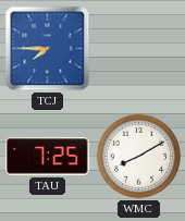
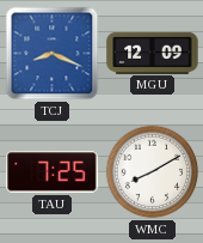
TCJ: 7:45 -> 8:19
MGU: none -> 12:09
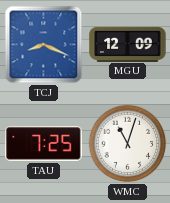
WMC: 8:10 -> 11:03
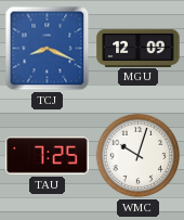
WMC: 11:03 -> 10:03
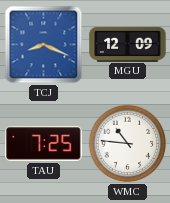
WMC: 10:03 -> 10:46
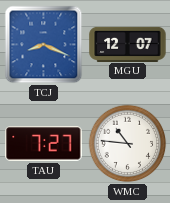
MGU: 12:09 -> 12:07
TAU: 7:25 -> 7:27
